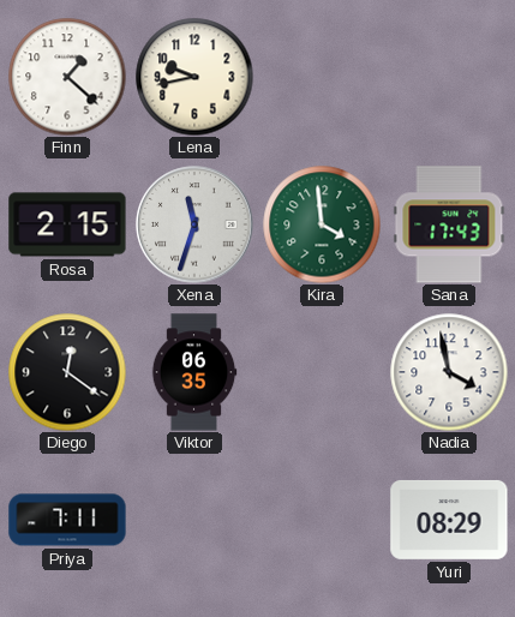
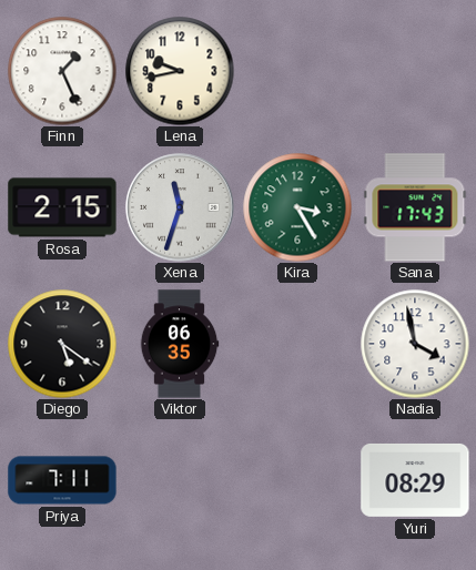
Finn: 1:22 -> 1:26
Kira: 3:59 -> 3:25
Diego: 12:21 -> 5:21
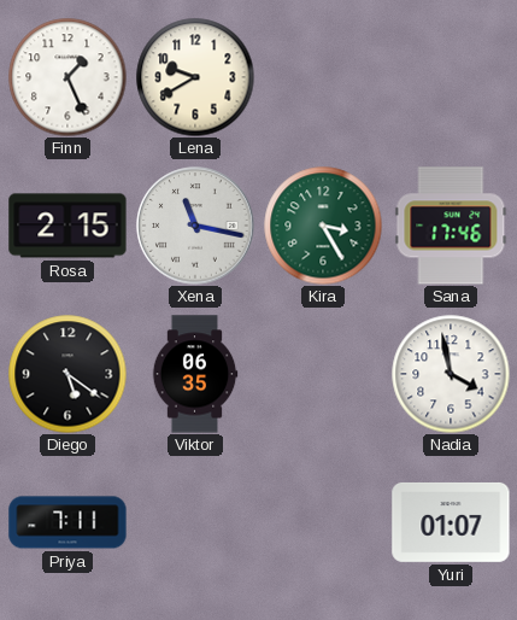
Lena: 9:43 -> 9:40
Xena: 11:33 -> 11:17
Sana: 17:43 -> 17:46
Yuri: 08:29 -> 01:07
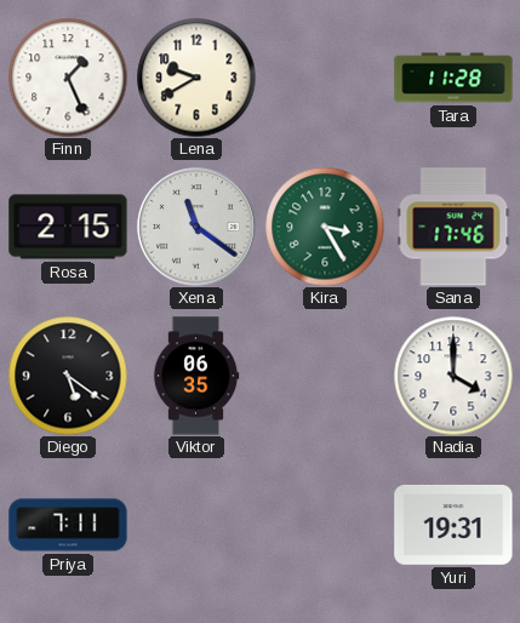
Tara: none -> 11:28
Xena: 11:17 -> 11:21
Nadia: 3:58 -> 4:00
Yuri: 01:07 -> 19:31
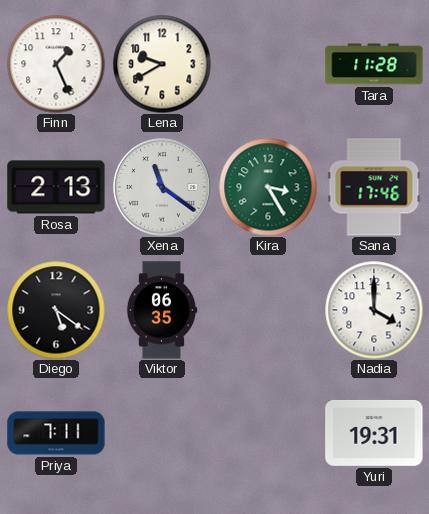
Rosa: 2:15 -> 2:13
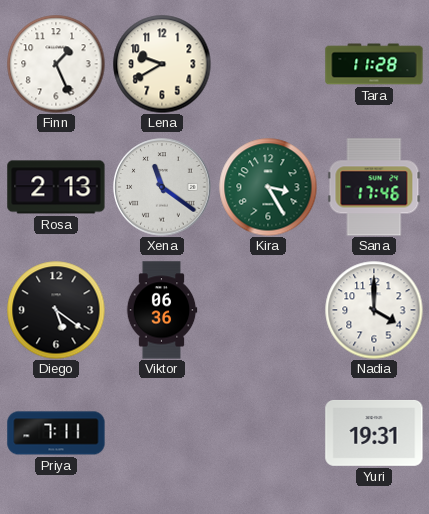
Viktor: 06:35 -> 06:36
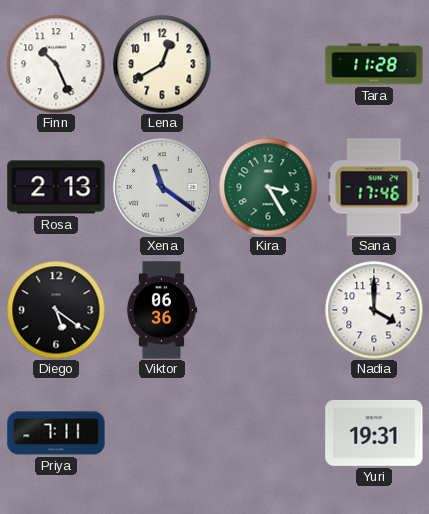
Finn: 1:26 -> 10:26
Lena: 9:40 -> 12:40
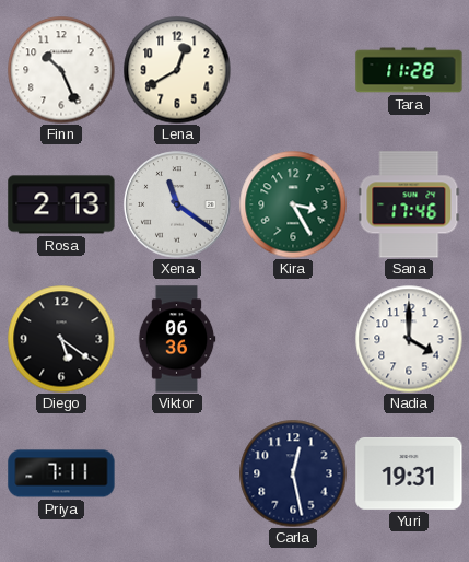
Carla: none -> 12:28
